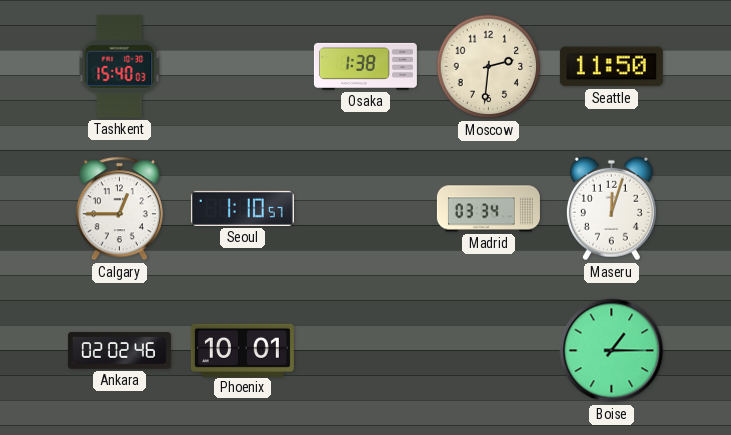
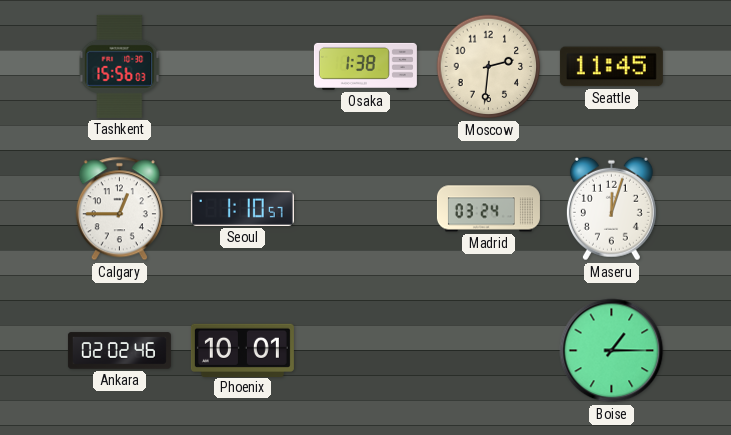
Tashkent: 15:40 -> 15:56
Seattle: 11:50 -> 11:45
Madrid: 03:34 -> 03:24
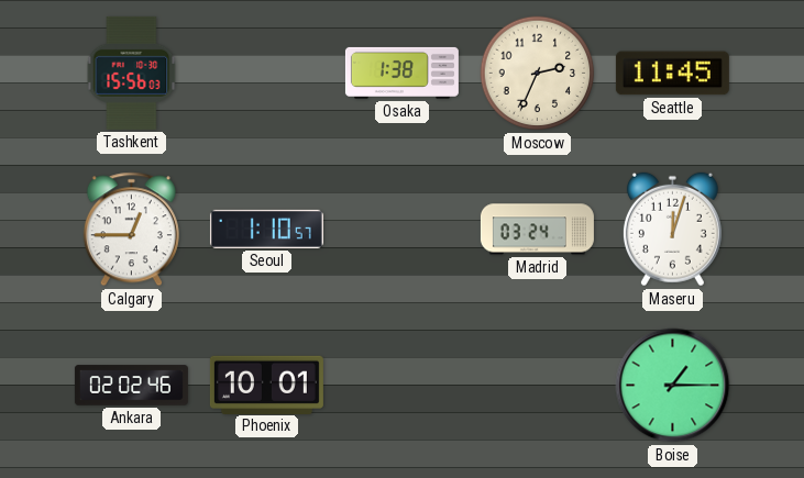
Moscow: 2:31 -> 2:34
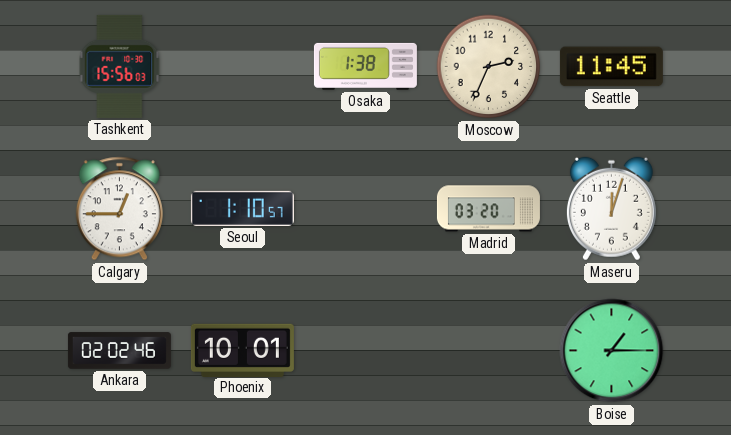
Madrid: 03:24 -> 03:20
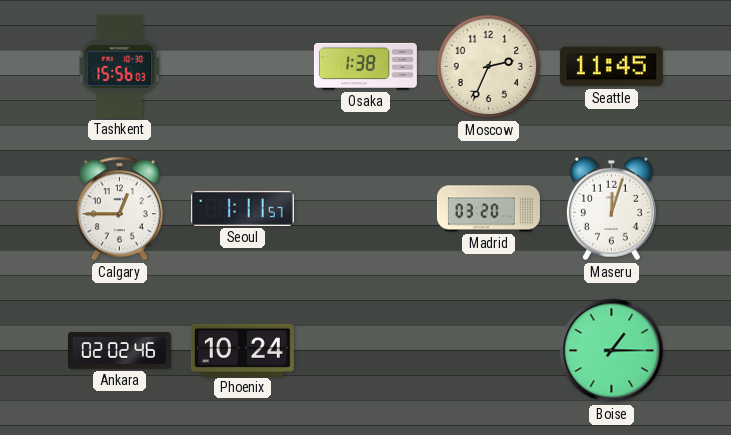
Seoul: 1:10 -> 1:11
Phoenix: 10:01 -> 10:24
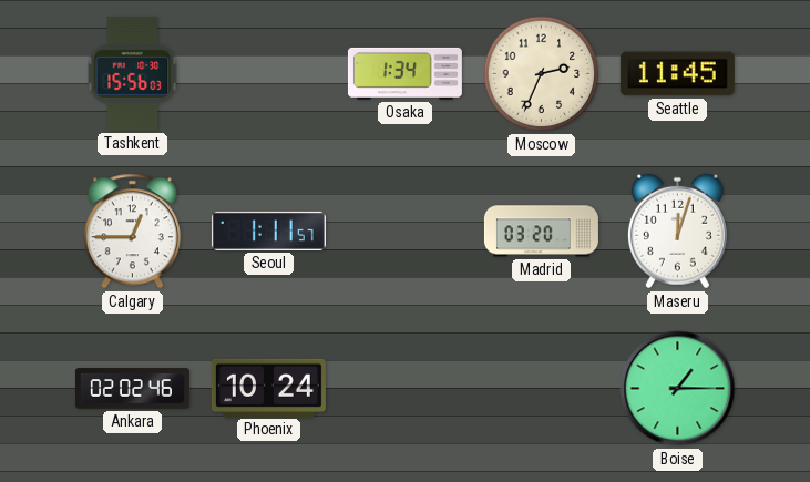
Osaka: 1:38 -> 1:34
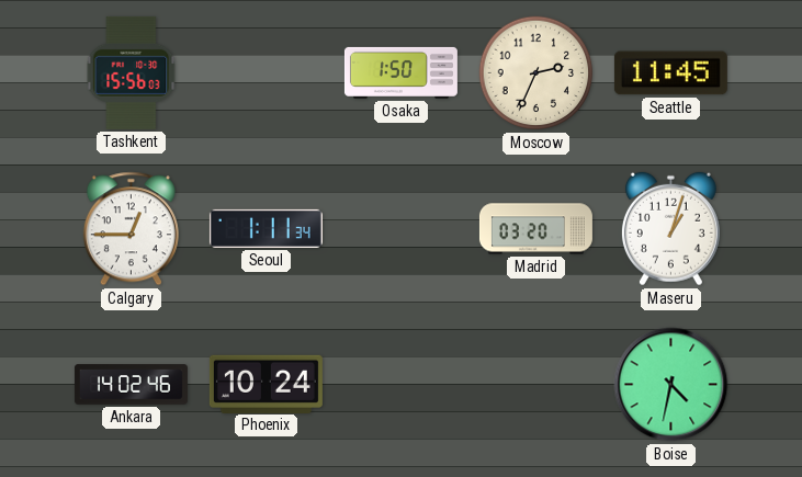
Osaka: 1:34 -> 1:50
Seoul: 1:11:57 -> 1:11:34
Maseru: 12:03 -> 1:03
Ankara: 02:02 -> 14:02
Boise: 1:15 -> 4:32
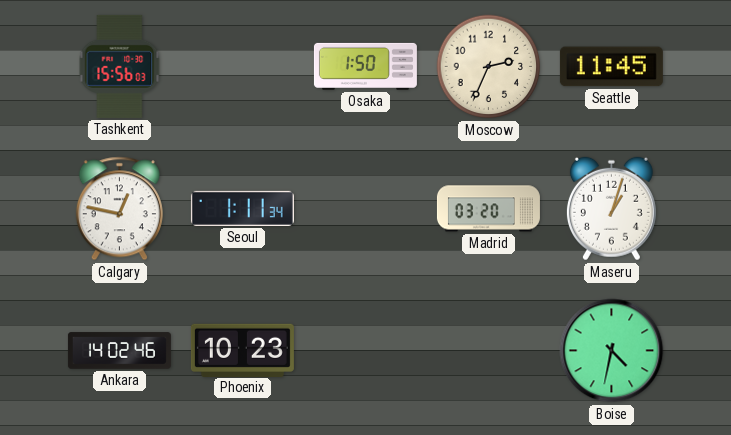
Calgary: 12:45 -> 12:47
Phoenix: 10:24 -> 10:23
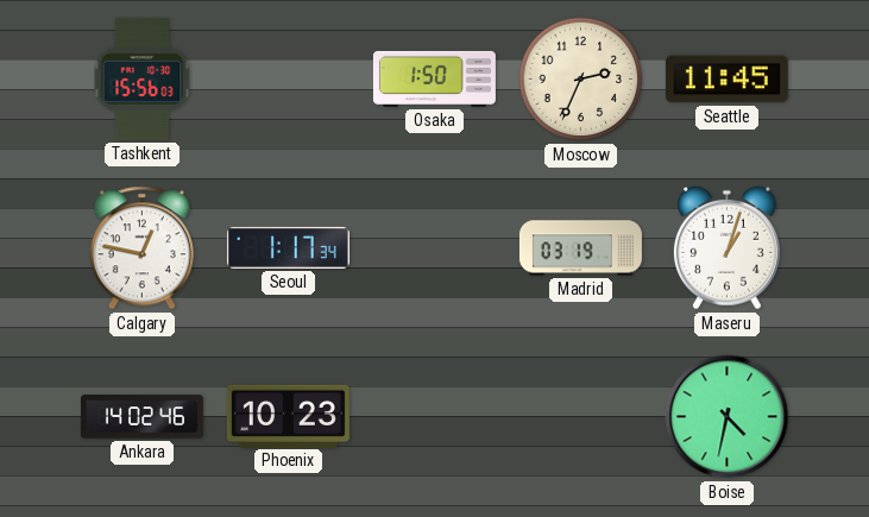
Seoul: 1:11 -> 1:17
Madrid: 03:20 -> 03:19
